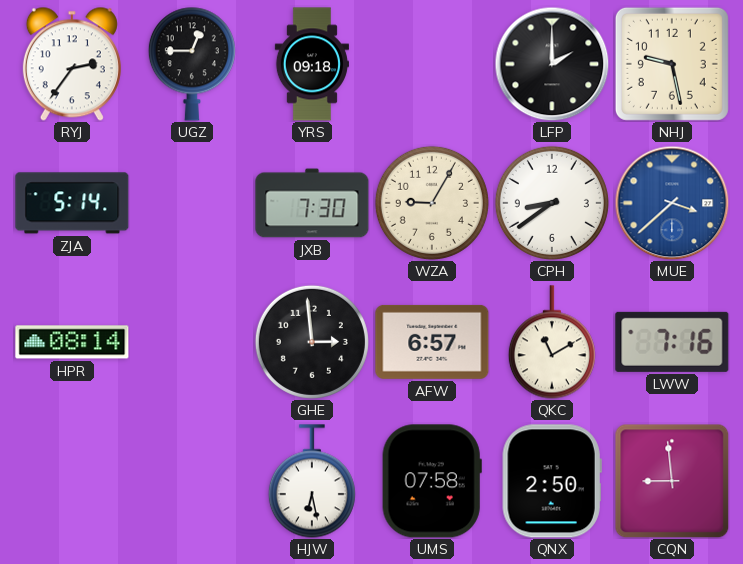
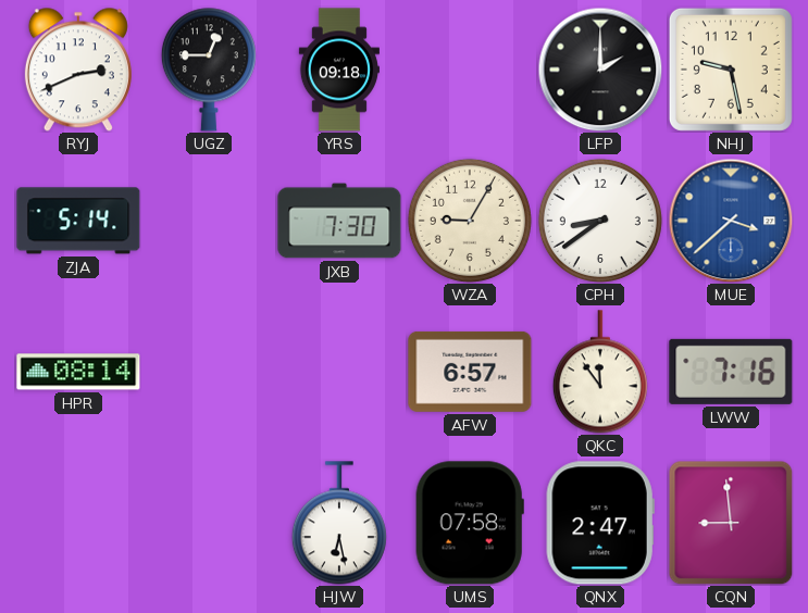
RYJ: 2:36 -> 2:41
GHE: 2:59 -> none
QKC: 11:10 -> 11:54
QNX: 2:50 -> 2:47
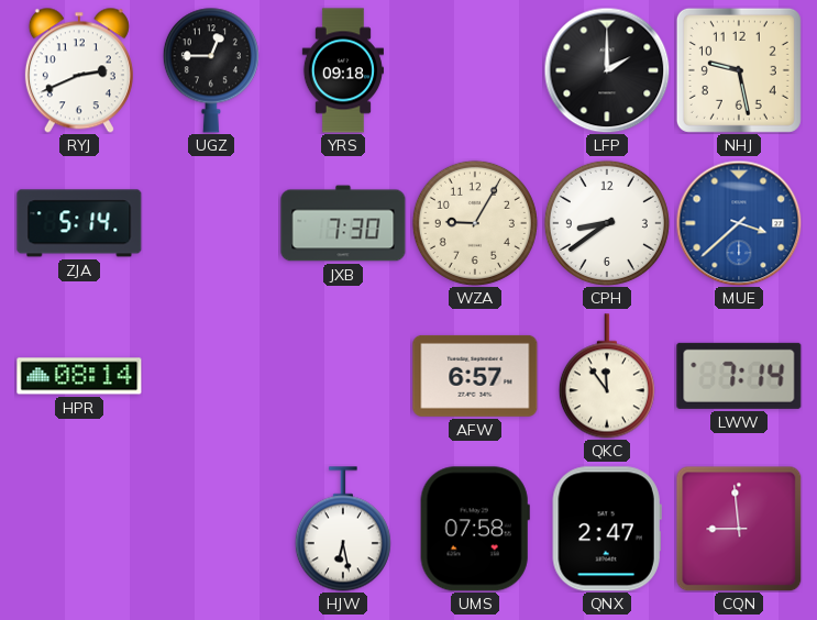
LWW: 7:16 -> 7:14
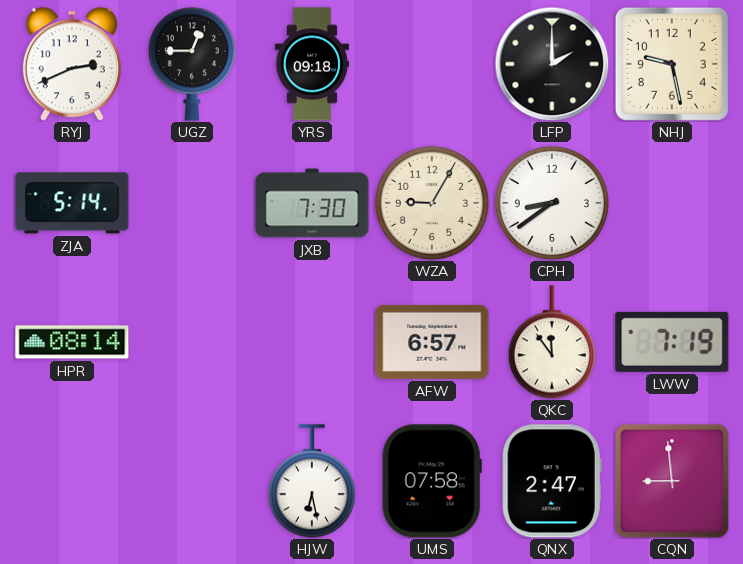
MUE: 3:38 -> none
LWW: 7:14 -> 7:19
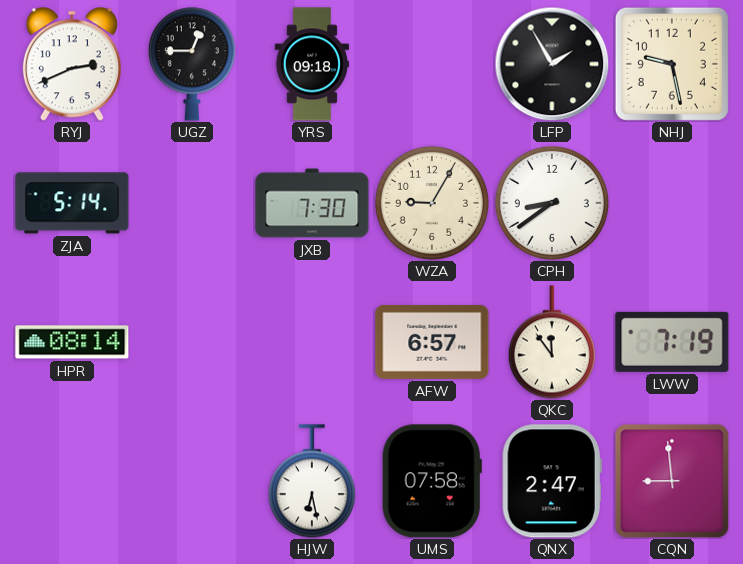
LFP: 2:00 -> 1:55
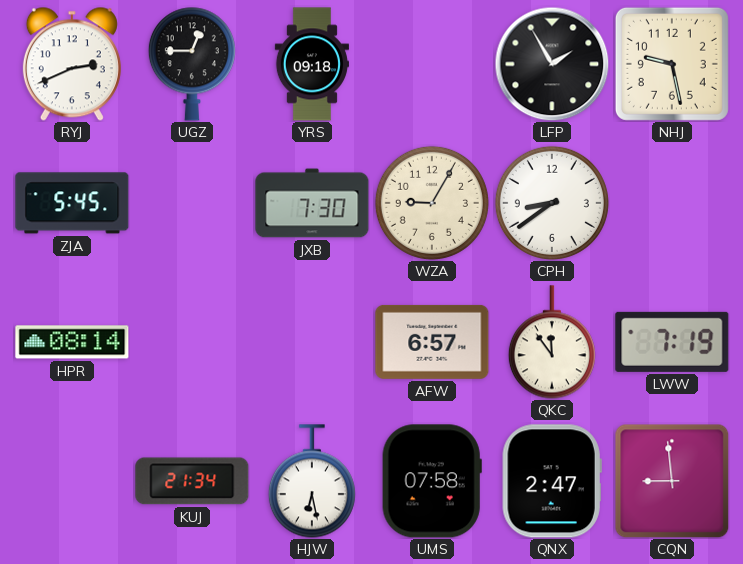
ZJA: 5:14 -> 5:45
KUJ: none -> 21:34
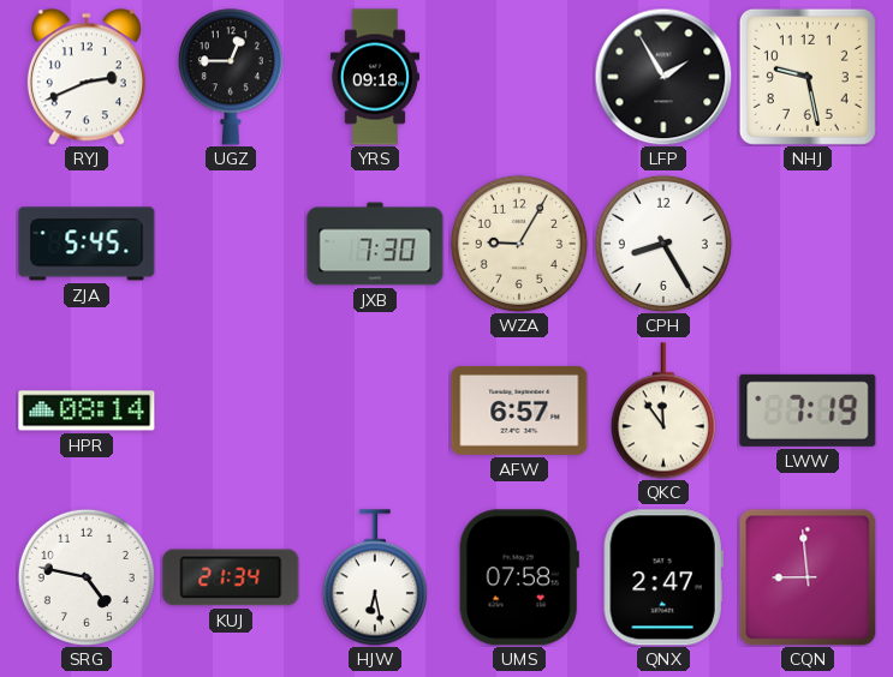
CPH: 8:39 -> 8:25
SRG: none -> 4:47
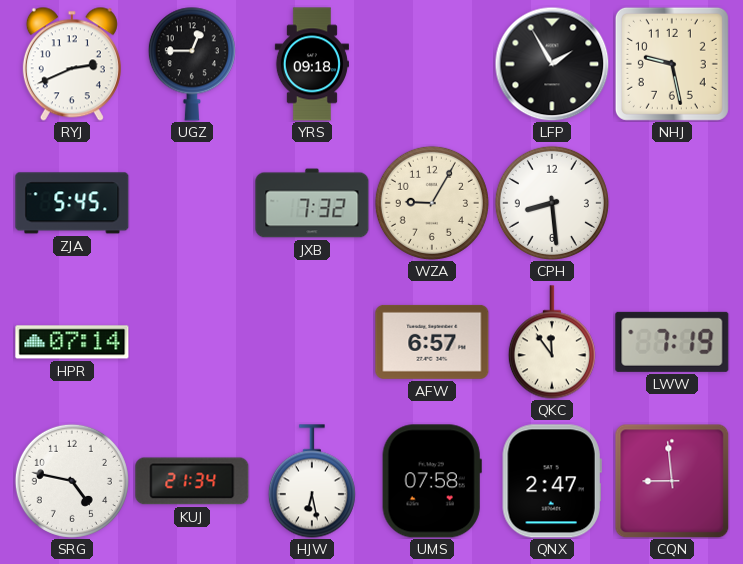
JXB: 7:30 -> 7:32
CPH: 8:25 -> 8:29
HPR: 08:14 -> 07:14
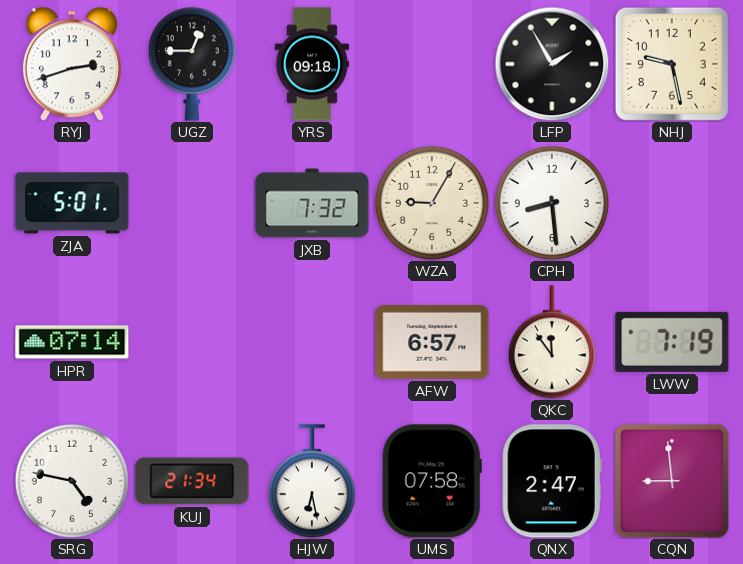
RYJ: 2:41 -> 2:42
ZJA: 5:45 -> 5:01
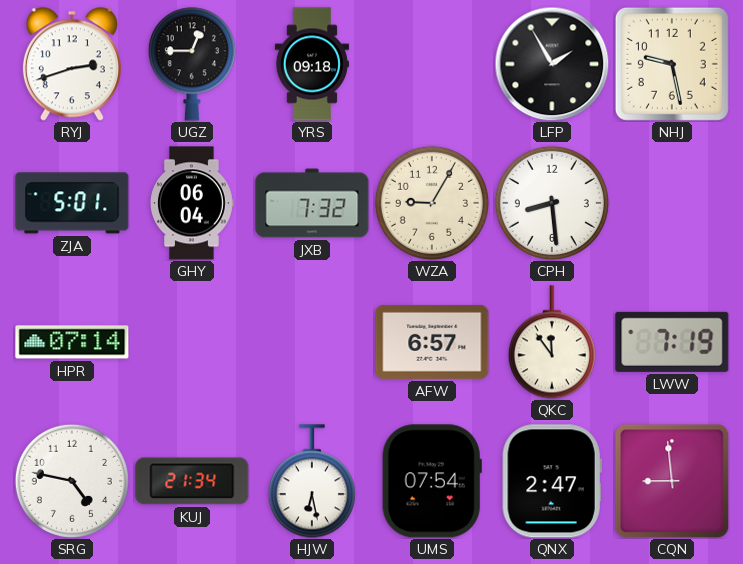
GHY: none -> 06:04
UMS: 07:58 -> 07:54
